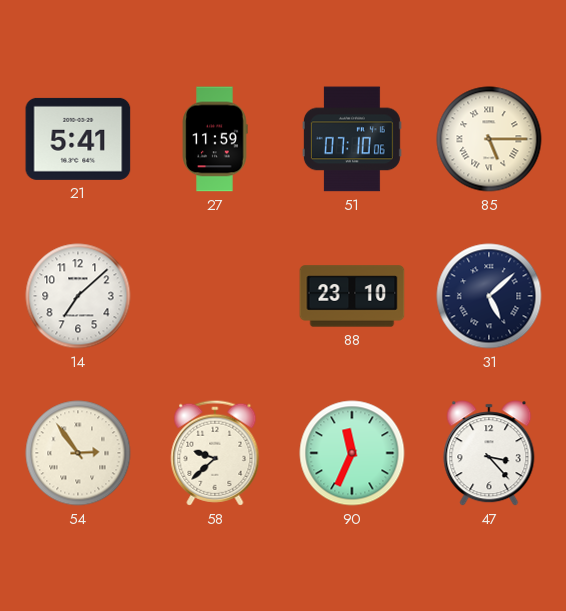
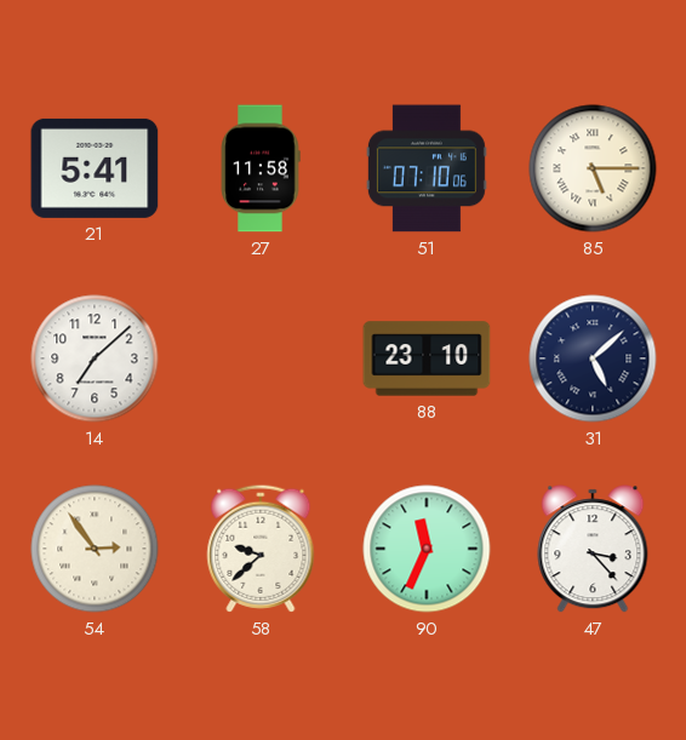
27: 11:59 -> 11:58
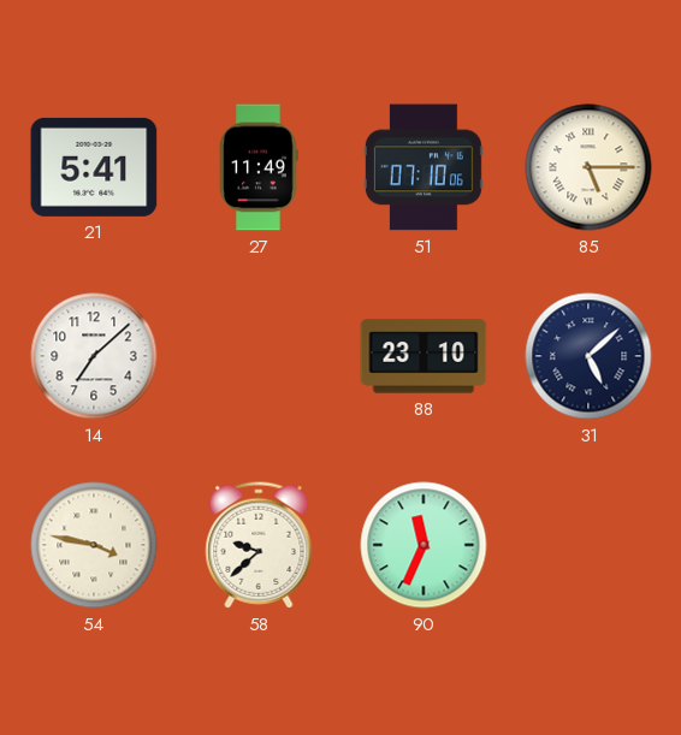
27: 11:58 -> 11:49
54: 2:54 -> 3:47
47: 3:23 -> none
